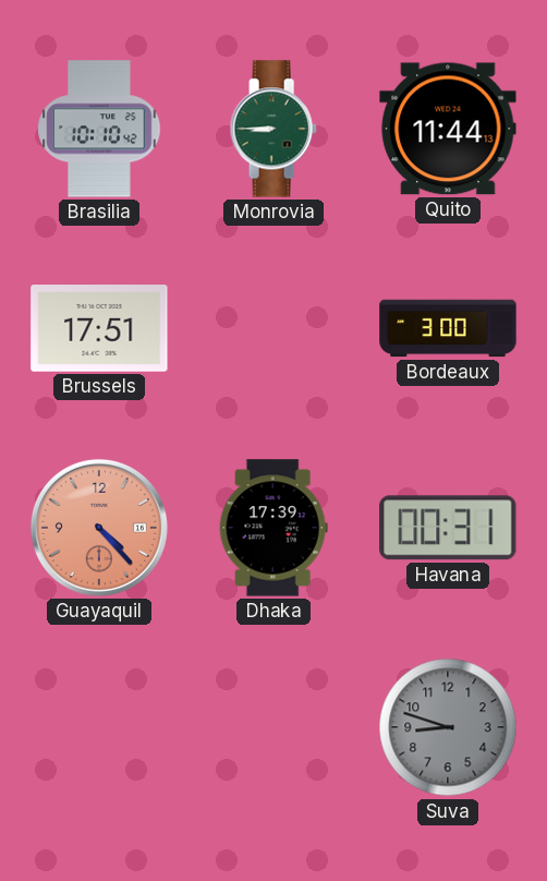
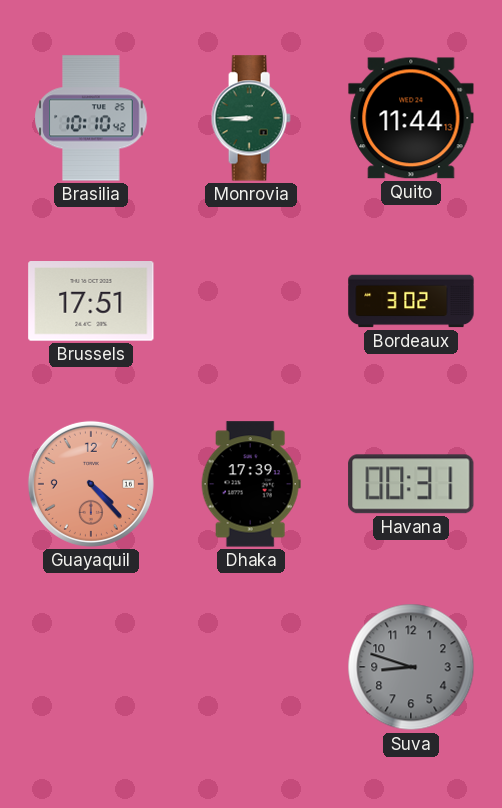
Bordeaux: 3:00 -> 3:02
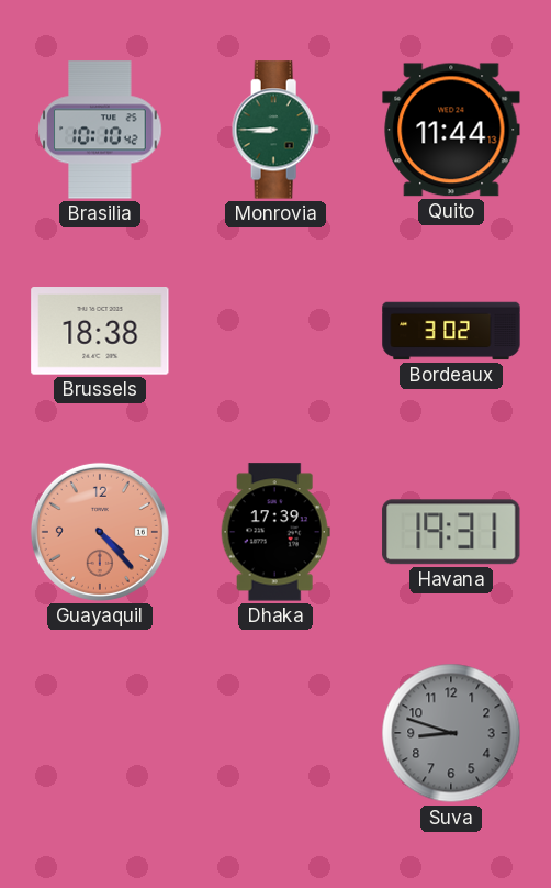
Brussels: 17:51 -> 18:38
Havana: 00:31 -> 19:31
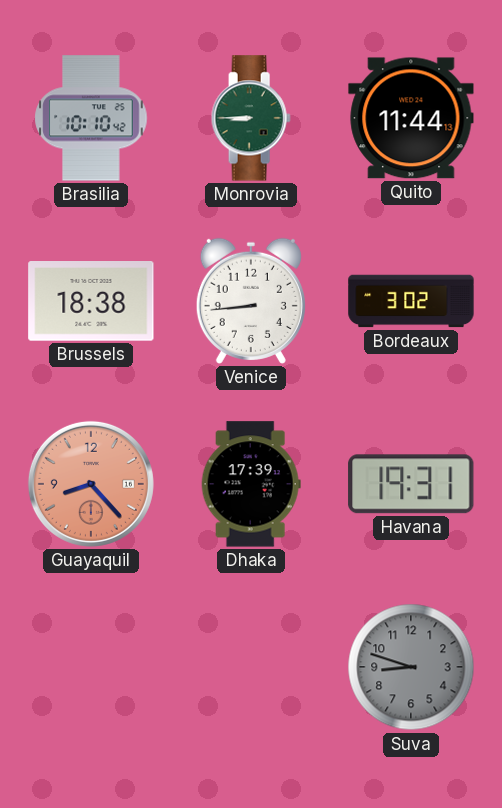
Venice: none -> 8:44
Guayaquil: 4:23 -> 8:23
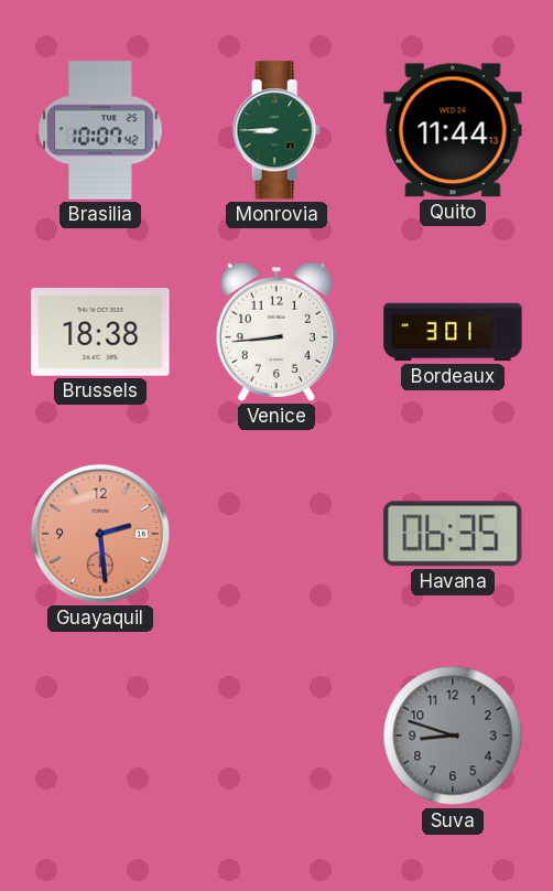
Brasilia: 10:10 -> 10:07
Bordeaux: 3:02 -> 3:01
Guayaquil: 8:23 -> 2:29
Dhaka: 17:39 -> none
Havana: 19:31 -> 06:35
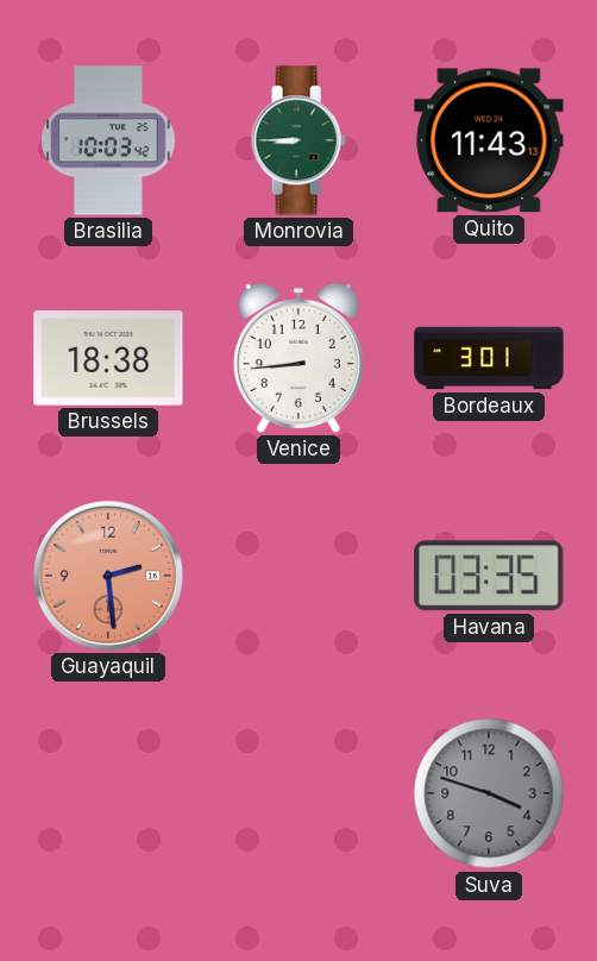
Brasilia: 10:07 -> 10:03
Quito: 11:44 -> 11:43
Havana: 06:35 -> 03:35
Suva: 8:48 -> 3:48
